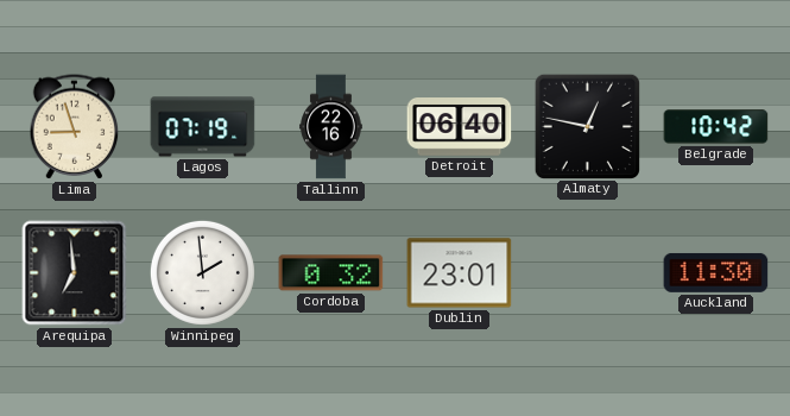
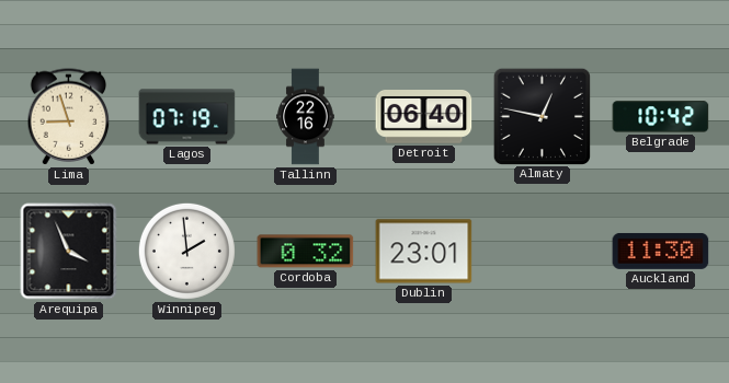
Arequipa: 6:59 -> 3:56
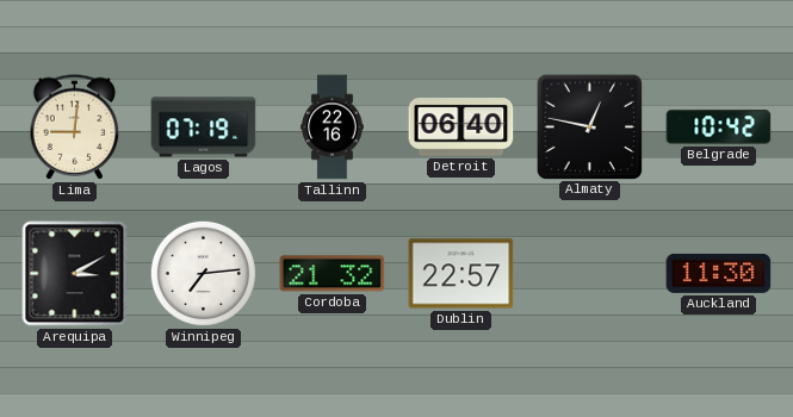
Lima: 8:57 -> 9:01
Arequipa: 3:56 -> 3:10
Winnipeg: 1:59 -> 7:14
Cordoba: 0:32 -> 21:32
Dublin: 23:01 -> 22:57
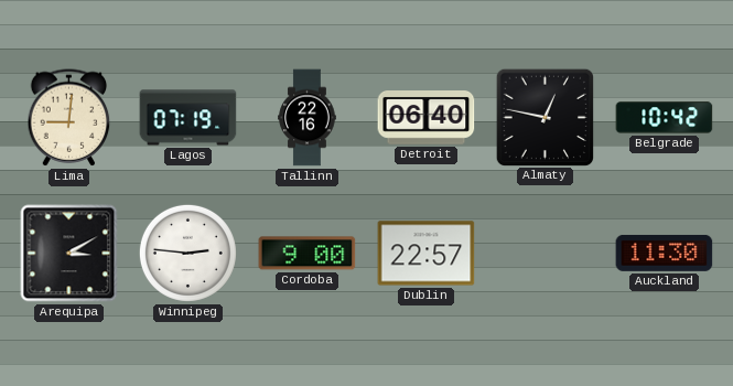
Winnipeg: 7:14 -> 2:46
Cordoba: 21:32 -> 9:00
